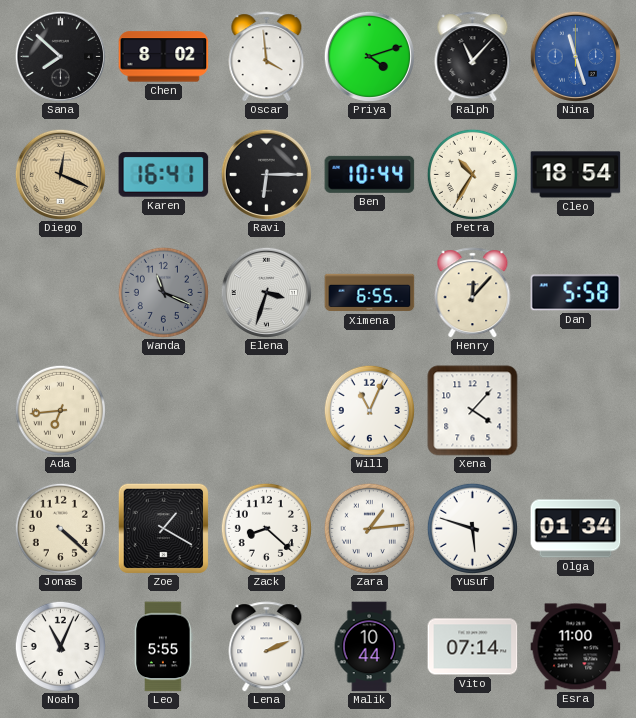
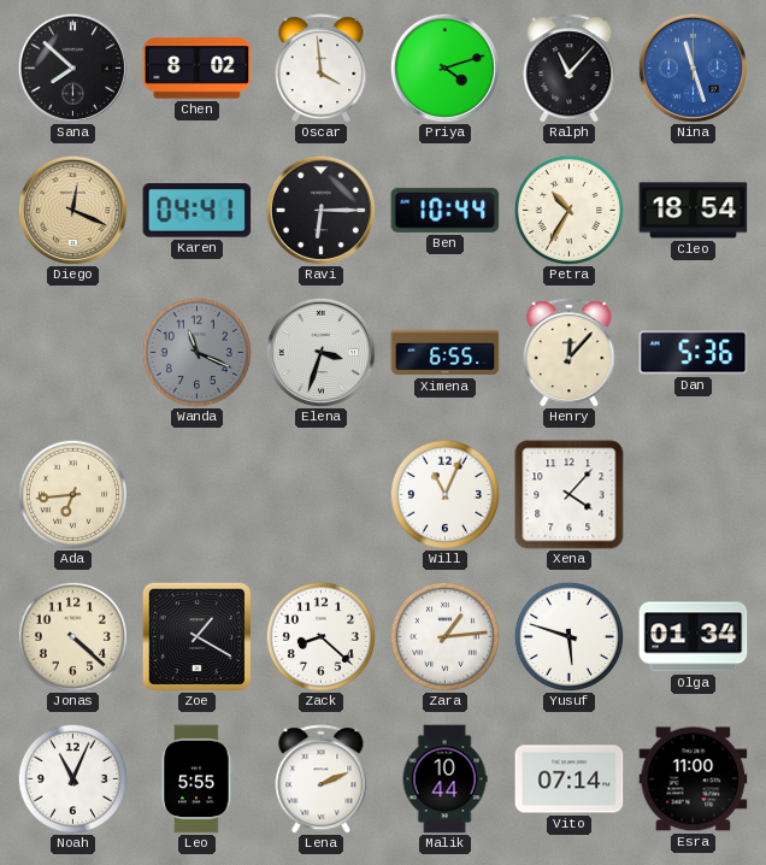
Karen: 16:41 -> 04:41
Dan: 5:58 -> 5:36
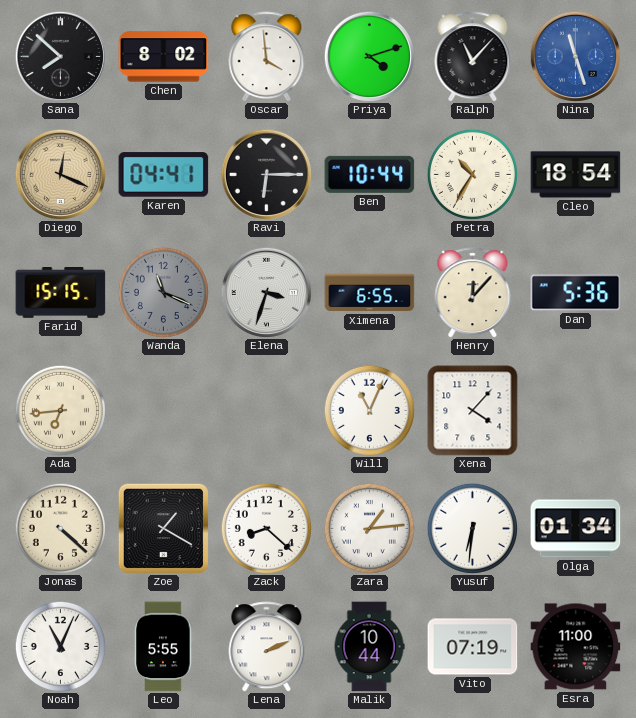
Farid: none -> 15:15
Yusuf: 5:48 -> 6:31
Vito: 07:14 -> 07:19
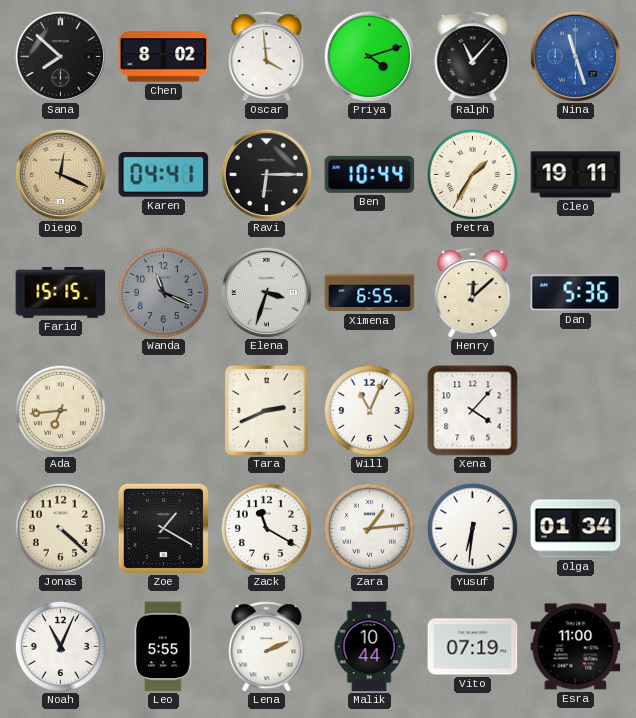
Petra: 10:35 -> 1:35
Cleo: 18:54 -> 19:11
Henry: 12:07 -> 12:08
Tara: none -> 2:41
Zack: 8:22 -> 11:20
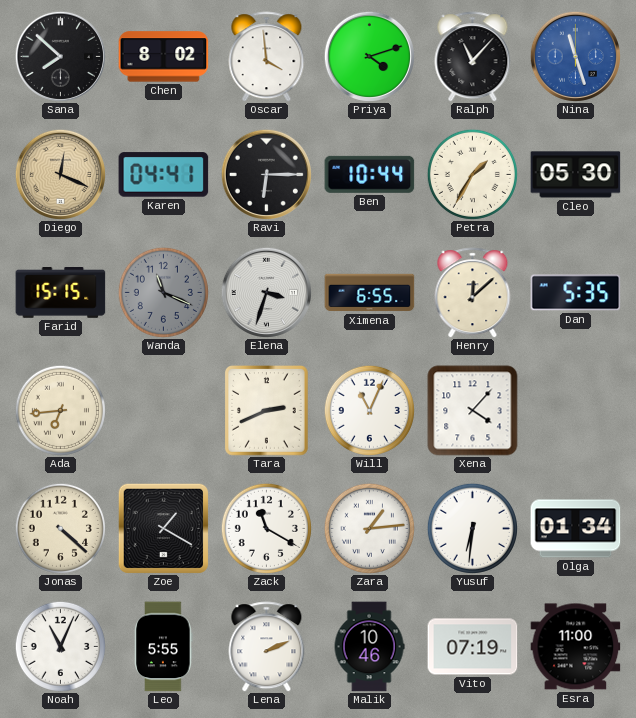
Cleo: 19:11 -> 05:30
Dan: 5:36 -> 5:35
Malik: 10:44 -> 10:46
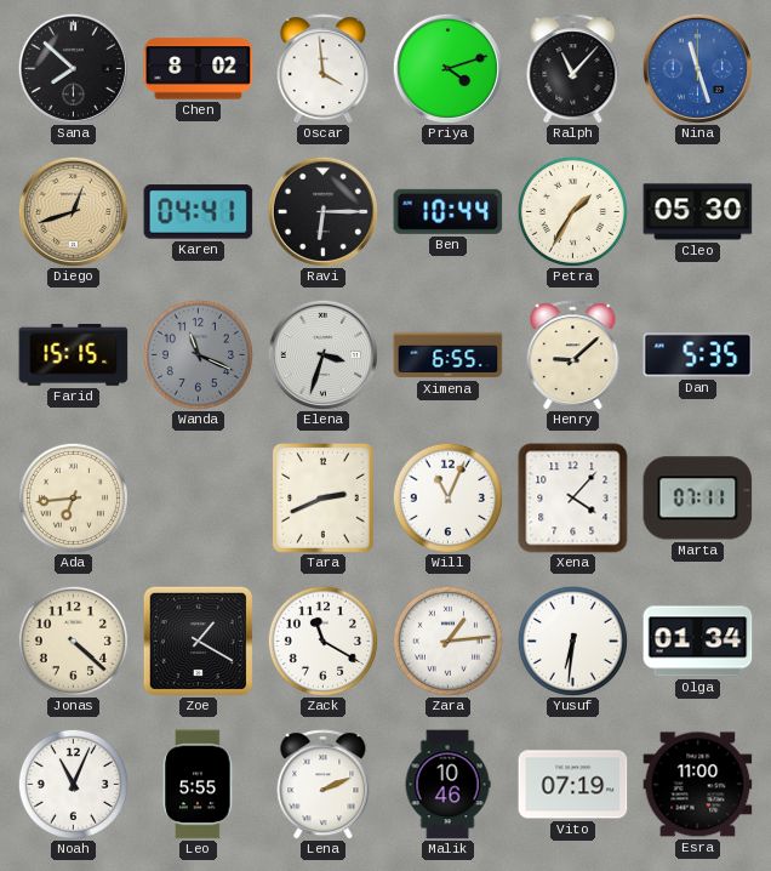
Diego: 12:19 -> 12:42
Henry: 12:08 -> 9:08
Marta: none -> 07:11
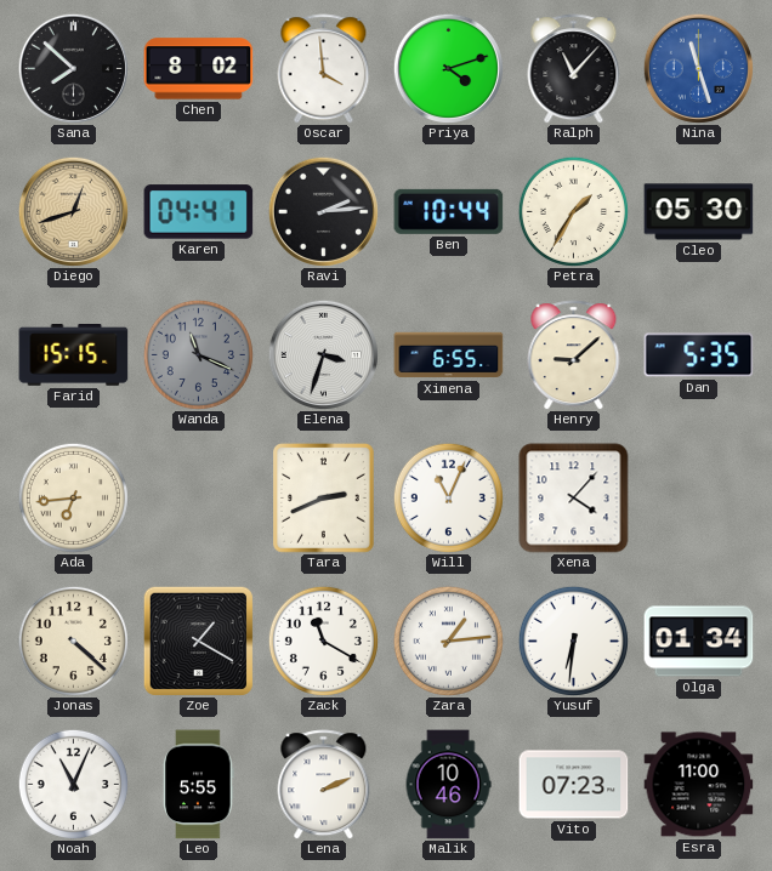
Ravi: 6:15 -> 2:14
Marta: 07:11 -> none
Vito: 07:19 -> 07:23
